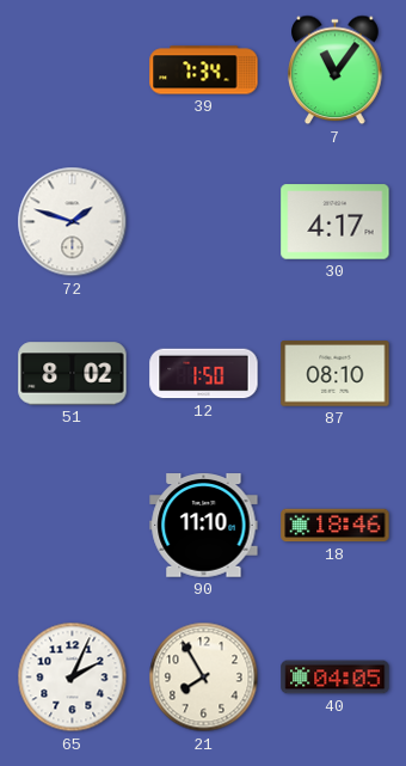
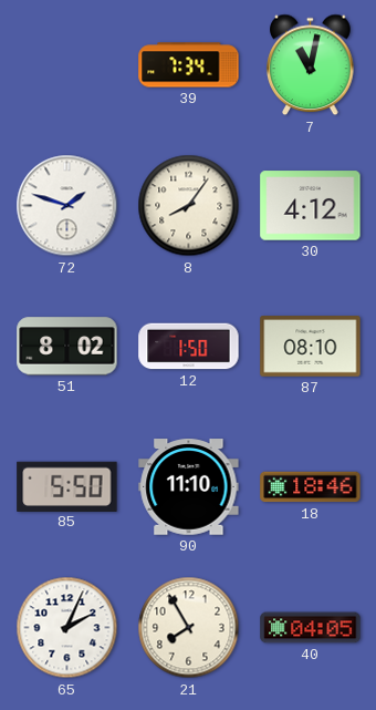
7: 11:06 -> 11:02
8: none -> 8:06
30: 4:17 -> 4:12
85: none -> 5:50
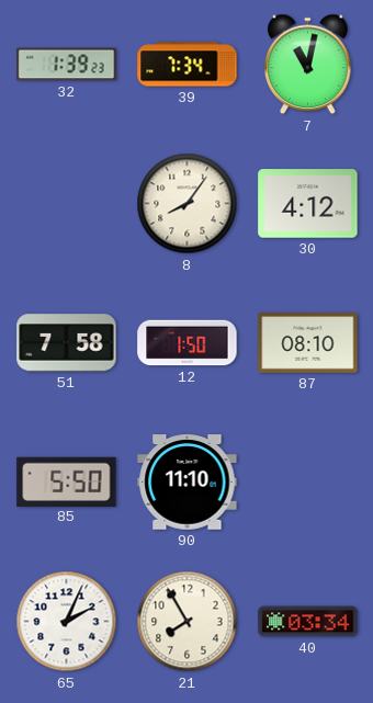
32: none -> 1:39
72: 1:48 -> none
51: 8:02 -> 7:58
18: 18:46 -> none
40: 04:05 -> 03:34
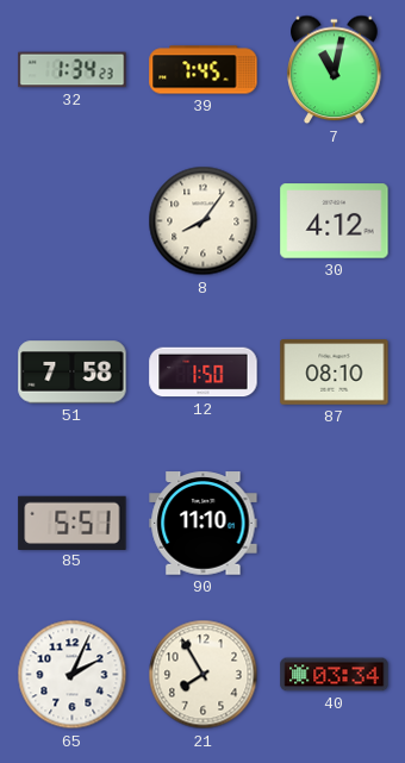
32: 1:39 -> 1:34
39: 7:34 -> 7:45
85: 5:50 -> 5:51
